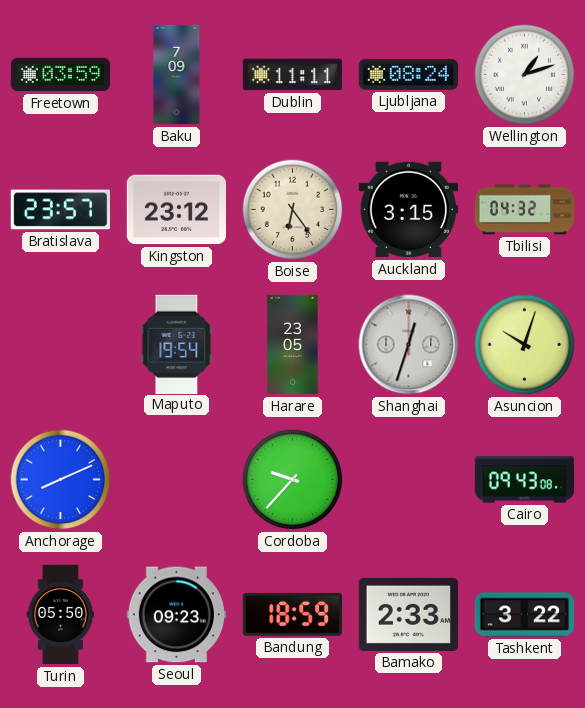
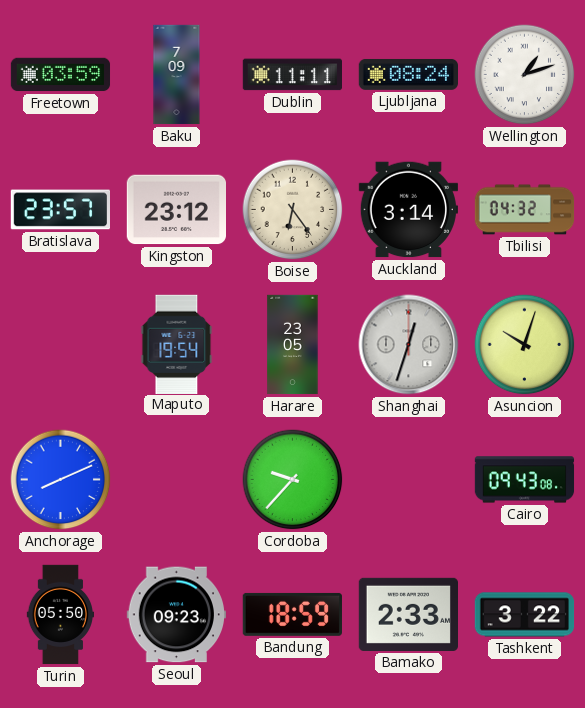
Auckland: 3:15 -> 3:14
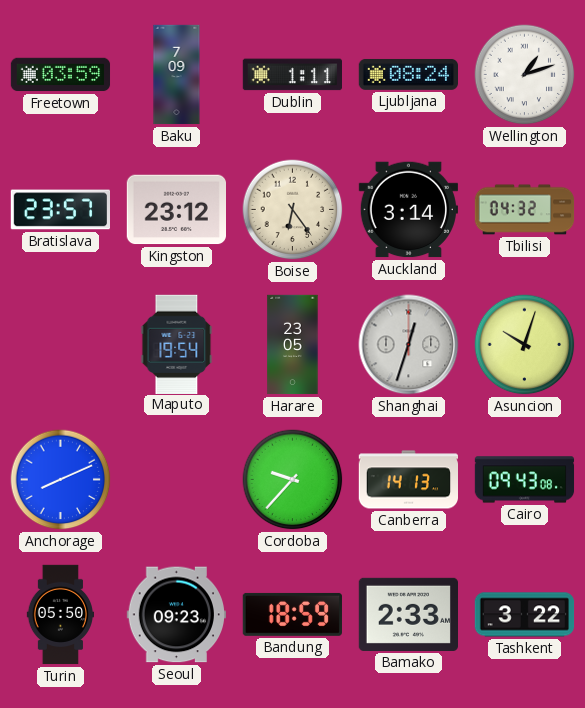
Dublin: 11:11 -> 1:11
Canberra: none -> 14:13
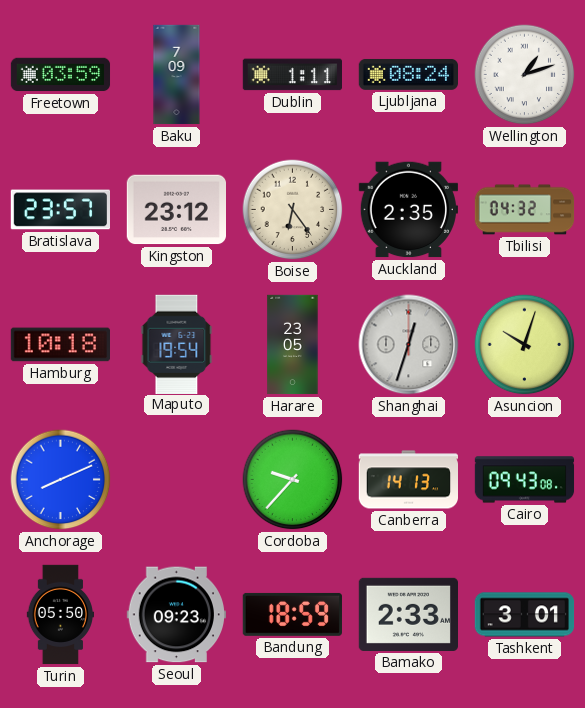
Auckland: 3:14 -> 2:35
Hamburg: none -> 10:18
Tashkent: 3:22 -> 3:01
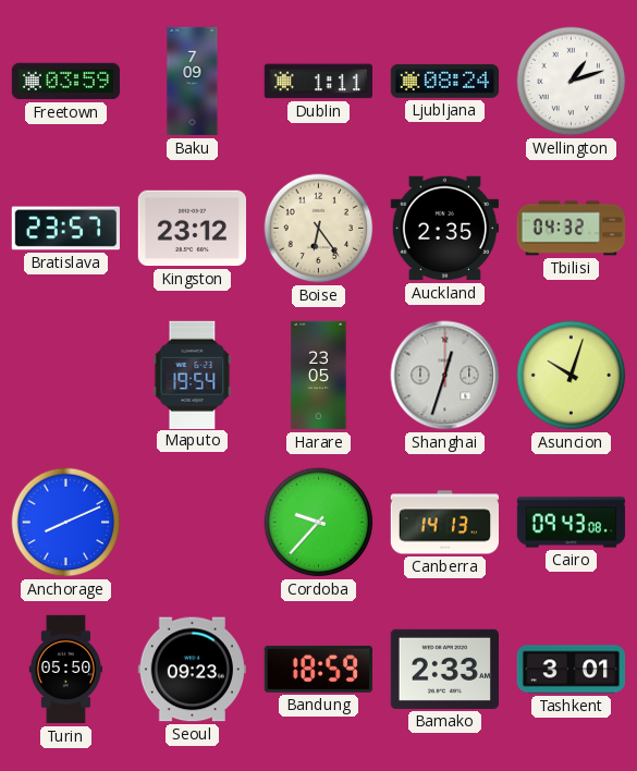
Hamburg: 10:18 -> none
